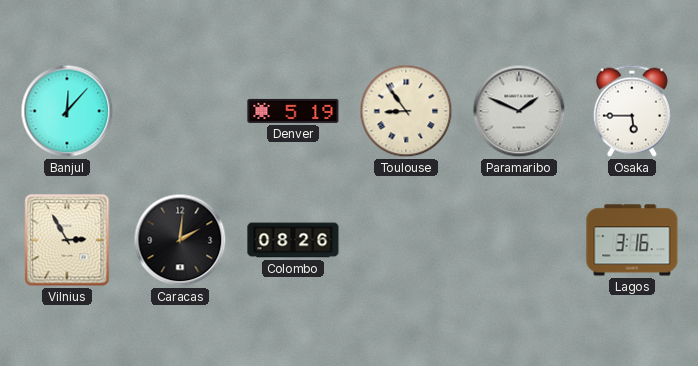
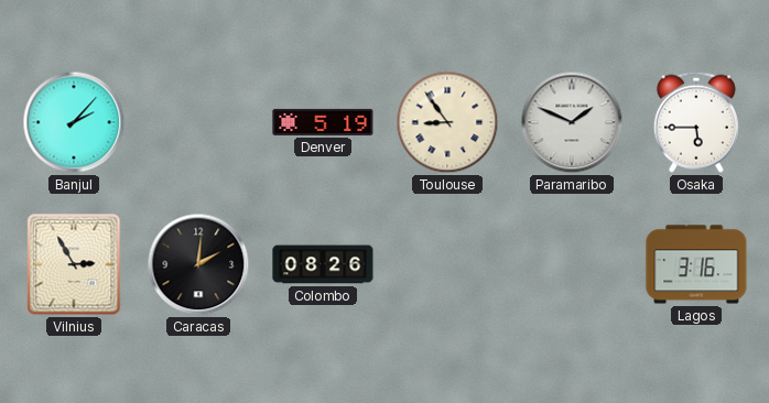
Banjul: 12:07 -> 2:07
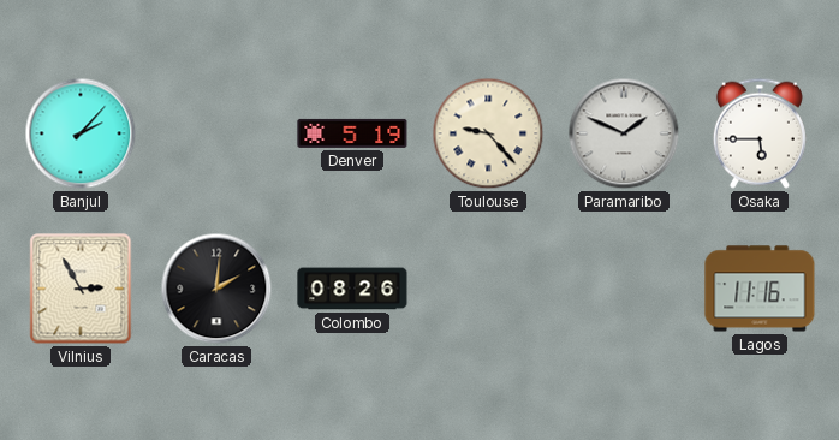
Toulouse: 8:54 -> 9:23
Lagos: 3:16 -> 11:16
